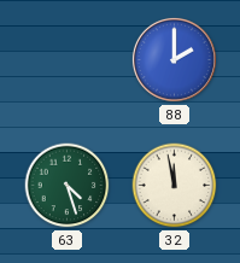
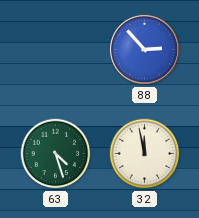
88: 2:00 -> 2:53
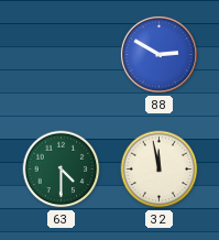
88: 2:53 -> 2:50
63: 4:27 -> 4:30
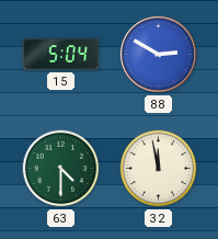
15: none -> 5:04
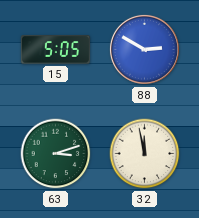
15: 5:04 -> 5:05
63: 4:30 -> 3:12
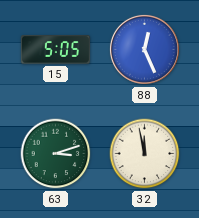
88: 2:50 -> 12:26
